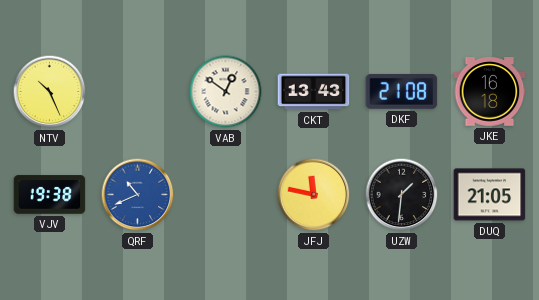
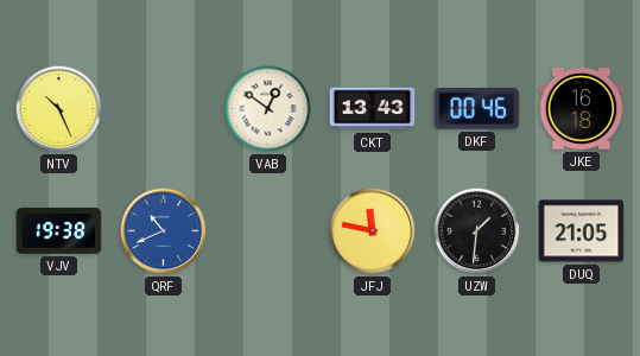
DKF: 21:08 -> 00:46
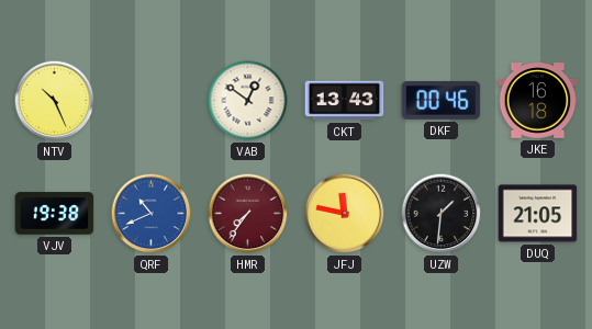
HMR: none -> 7:36
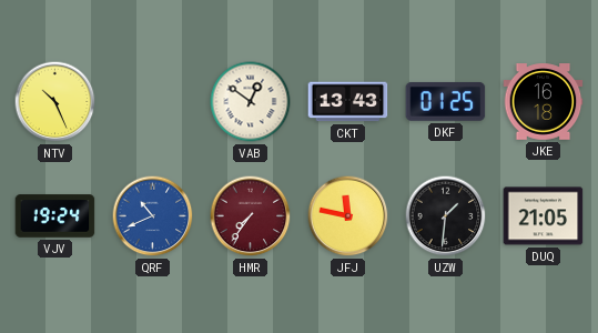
DKF: 00:46 -> 01:25
VJV: 19:38 -> 19:24
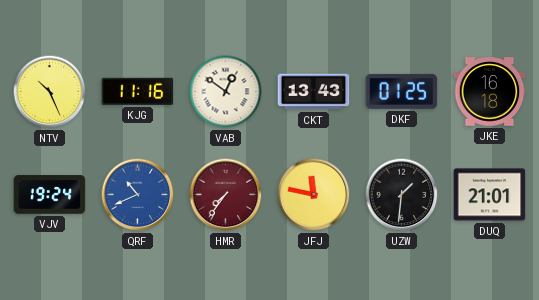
KJG: none -> 11:16
DUQ: 21:05 -> 21:01
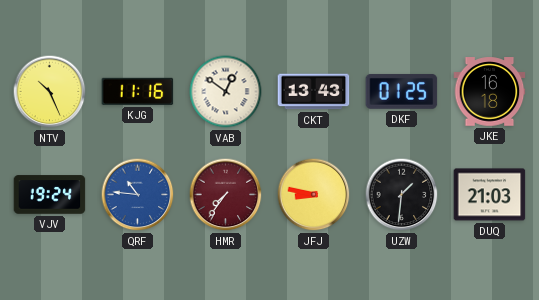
QRF: 10:41 -> 10:46
JFJ: 11:47 -> 8:47
DUQ: 21:01 -> 21:03
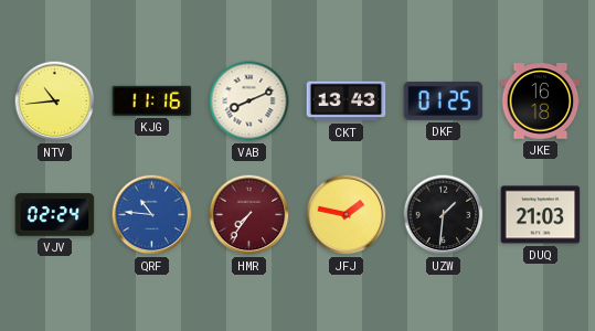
NTV: 10:26 -> 10:44
VAB: 12:51 -> 8:11
VJV: 19:24 -> 02:24
JFJ: 8:47 -> 1:47
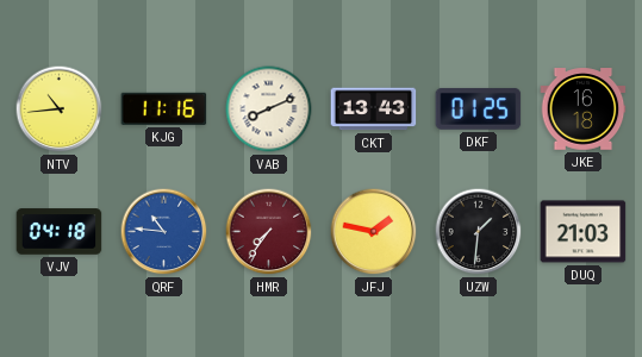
VJV: 02:24 -> 04:18
